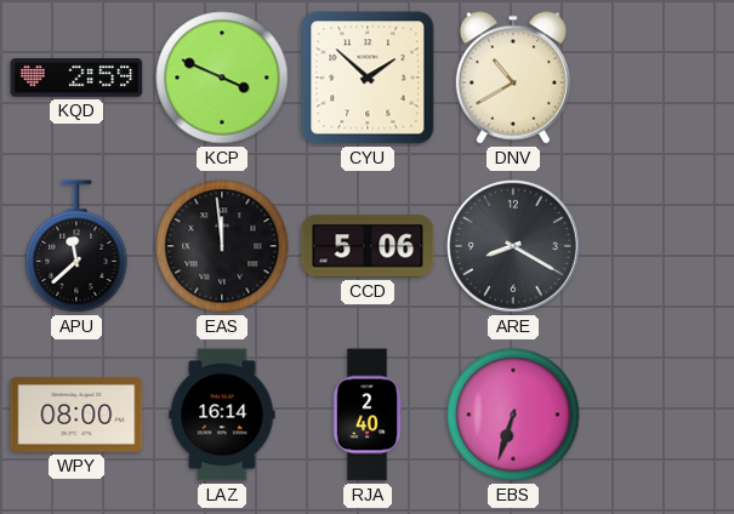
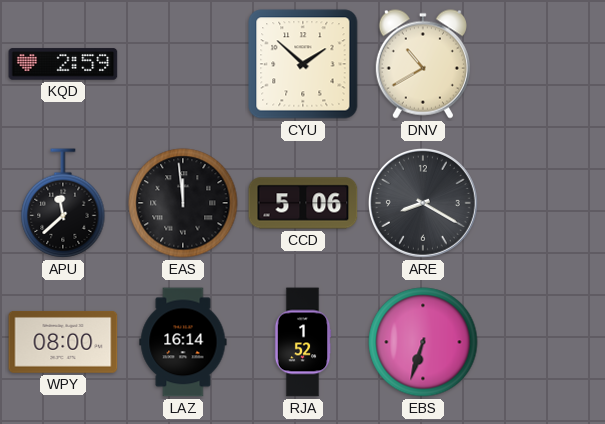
KCP: 3:49 -> none
RJA: 2:40 -> 1:52
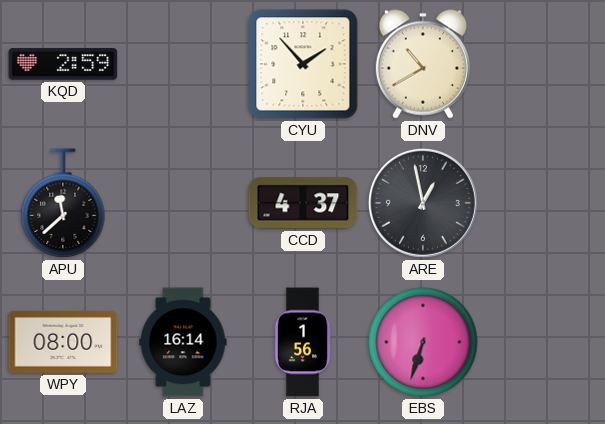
CYU: 1:52 -> 1:53
EAS: 11:59 -> none
CCD: 5:06 -> 4:37
ARE: 8:20 -> 12:58
RJA: 1:52 -> 1:56
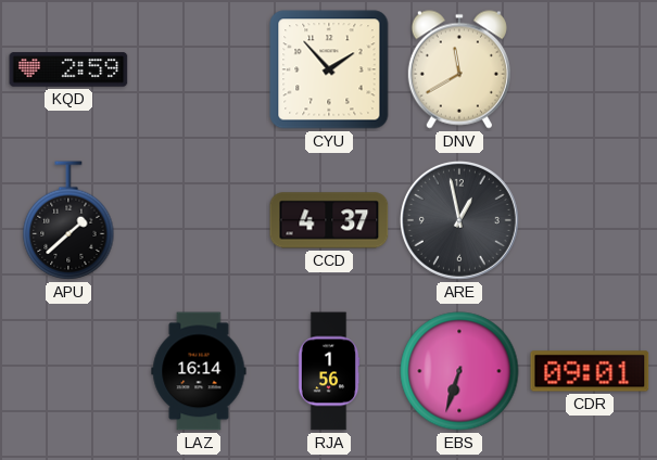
DNV: 10:40 -> 11:40
APU: 11:38 -> 1:38
WPY: 08:00 -> none
CDR: none -> 09:01
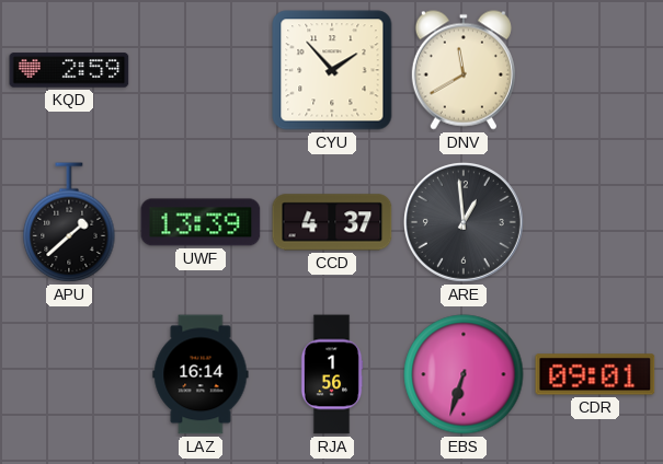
UWF: none -> 13:39
ARE: 12:58 -> 12:59
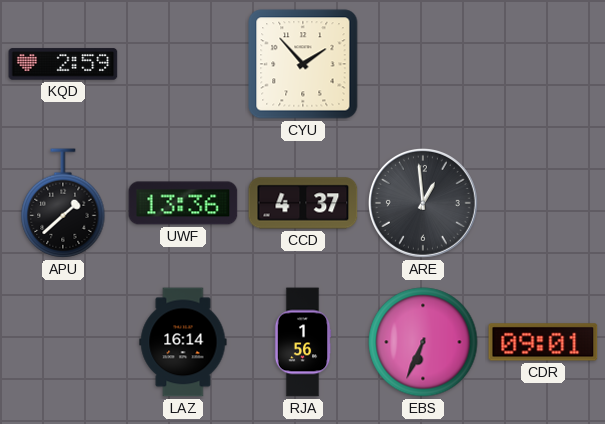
DNV: 11:40 -> none
UWF: 13:39 -> 13:36
EBS: 6:33 -> 6:34
